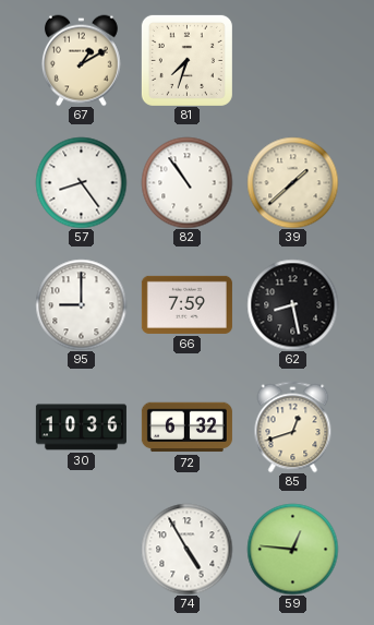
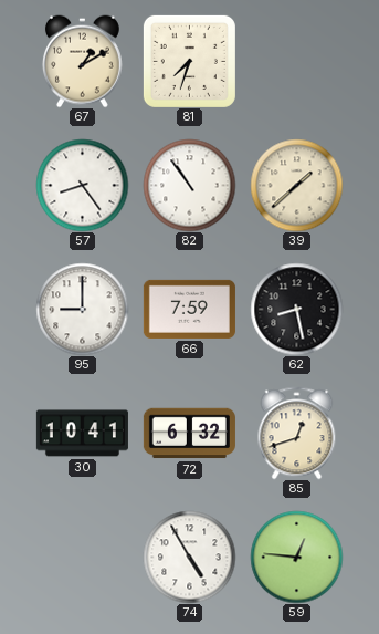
30: 10:36 -> 10:41
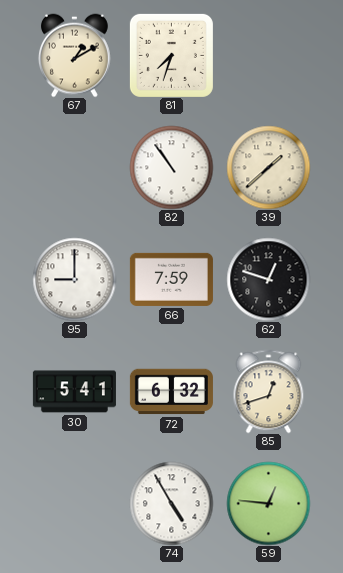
57: 8:24 -> none
62: 8:28 -> 12:48
30: 10:41 -> 5:41
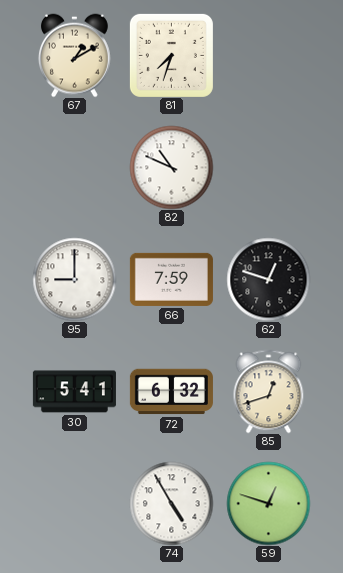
82: 10:54 -> 10:49
39: 1:38 -> none
59: 12:46 -> 12:48
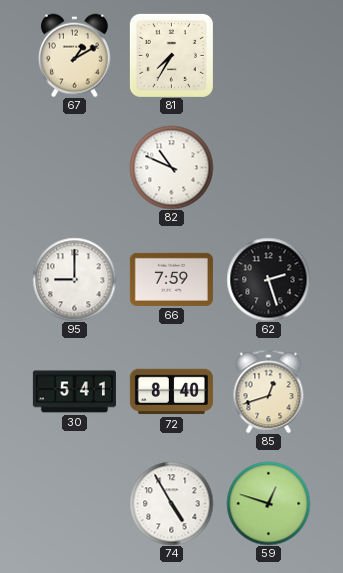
81: 7:33 -> 7:35
62: 12:48 -> 2:27
72: 6:32 -> 8:40
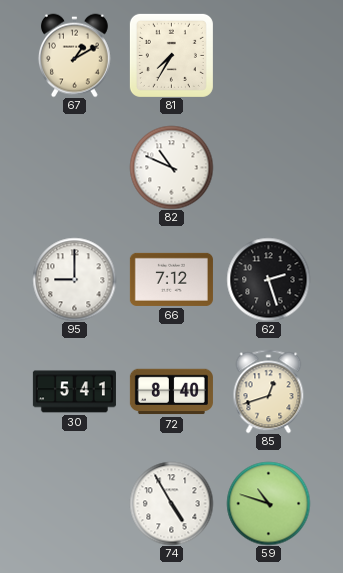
66: 7:59 -> 7:12
59: 12:48 -> 10:48
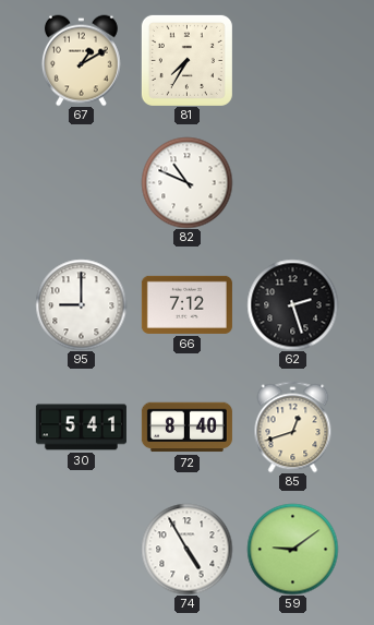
59: 10:48 -> 9:09
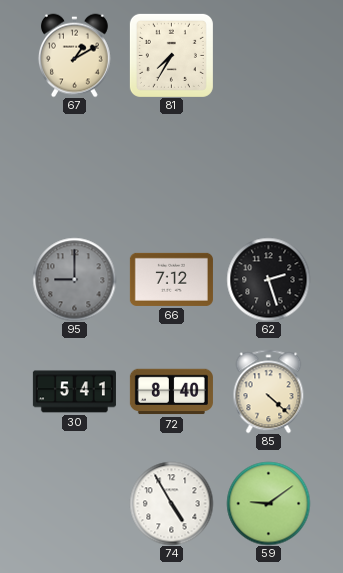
82: 10:49 -> none
95 dial: white -> grey
85: 12:42 -> 4:22
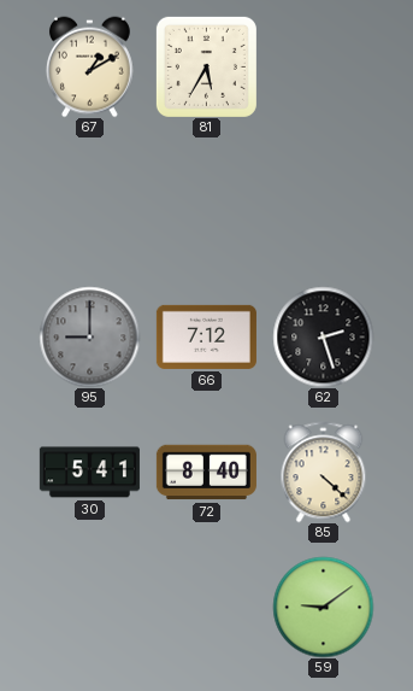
81: 7:35 -> 5:35
74: 4:55 -> none
